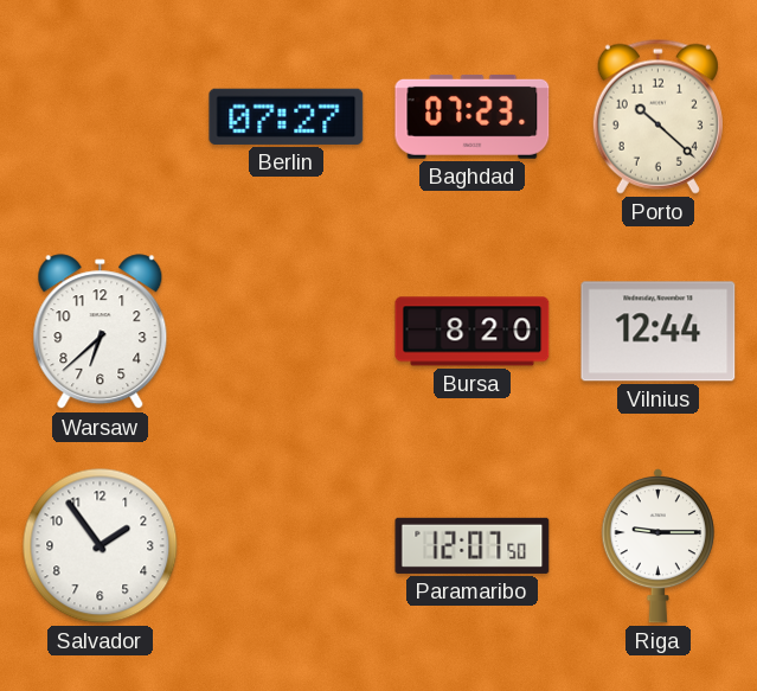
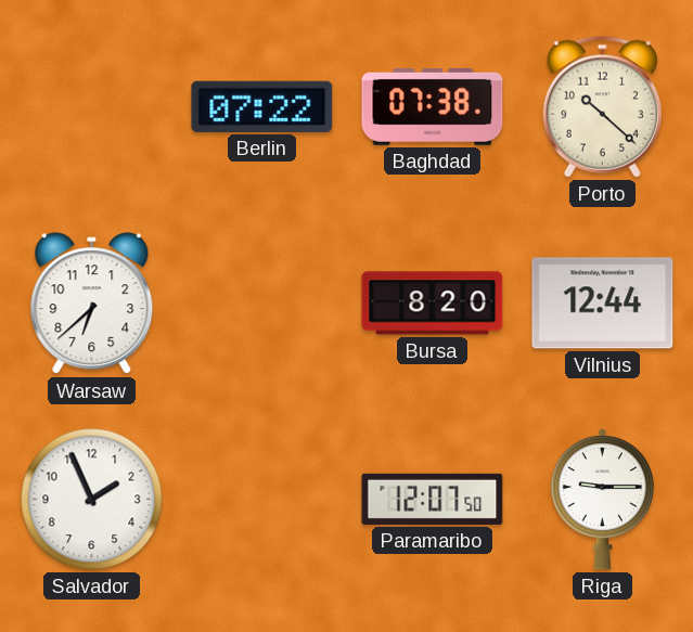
Berlin: 07:27 -> 07:22
Baghdad: 07:23 -> 07:38
Salvador: 1:54 -> 1:56
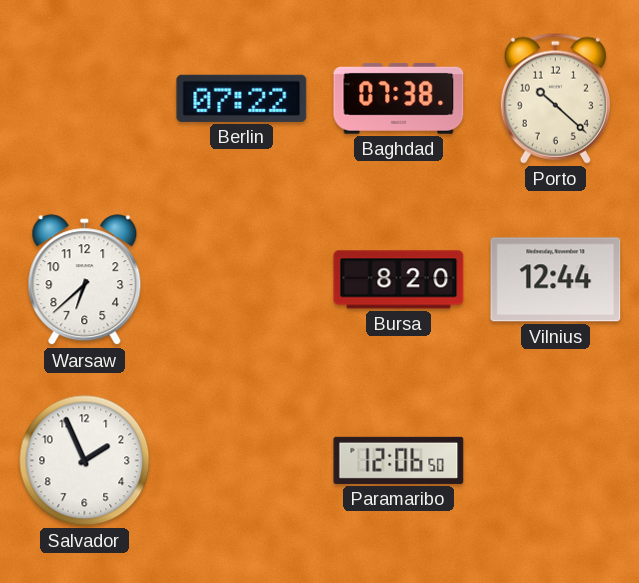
Paramaribo: 12:07 -> 12:06
Riga: 9:15 -> none
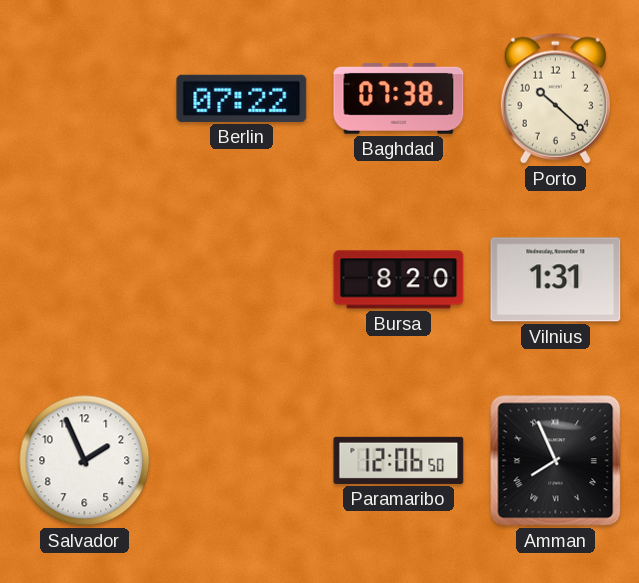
Warsaw: 6:38 -> none
Vilnius: 12:44 -> 1:31
Amman: none -> 7:56
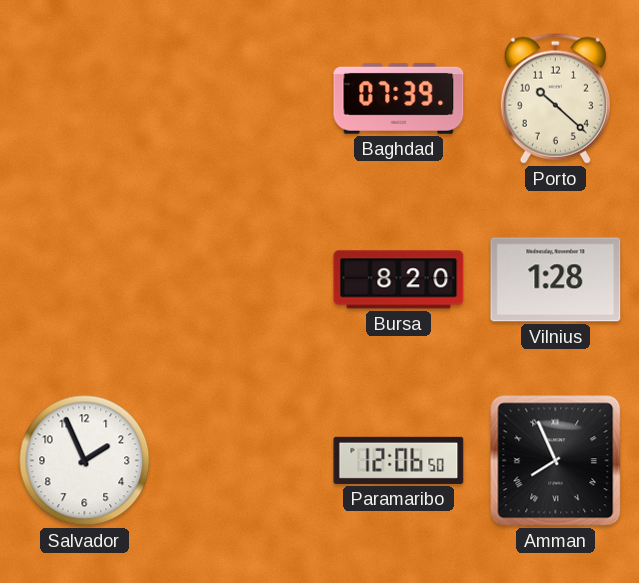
Berlin: 07:22 -> none
Baghdad: 07:38 -> 07:39
Vilnius: 1:31 -> 1:28
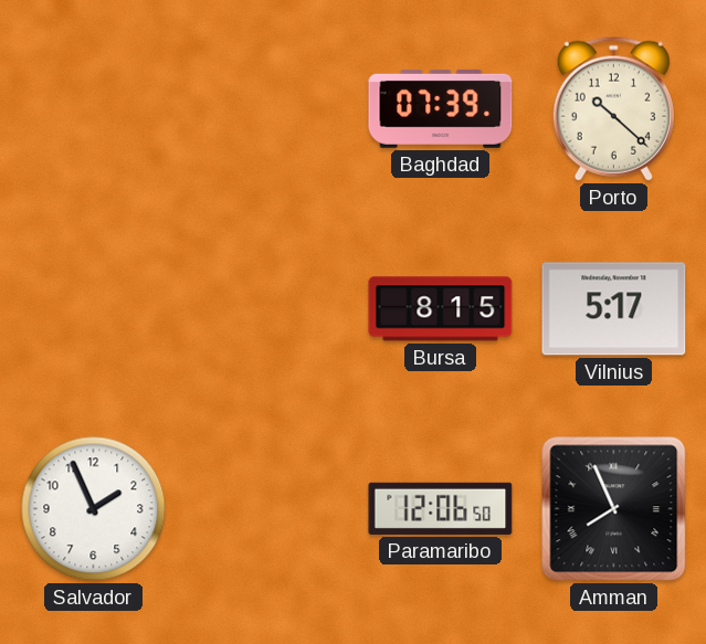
Bursa: 8:20 -> 8:15
Vilnius: 1:28 -> 5:17
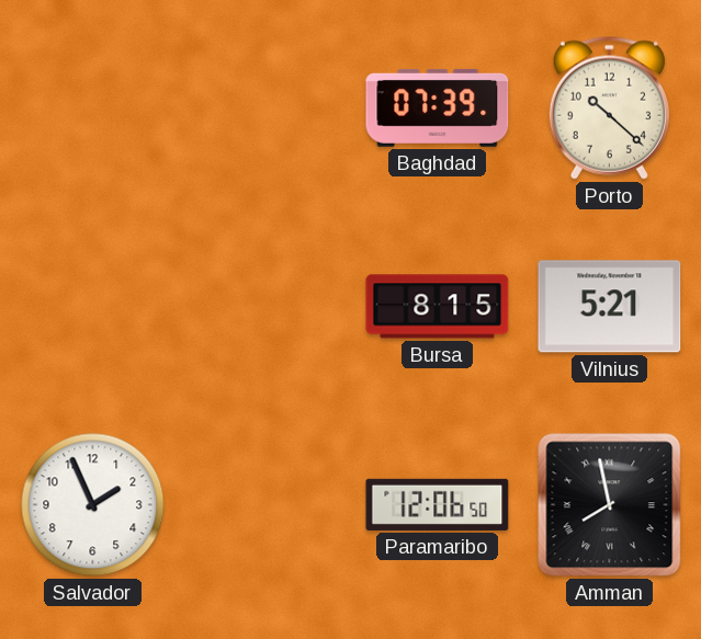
Vilnius: 5:17 -> 5:21
Amman: 7:56 -> 7:58
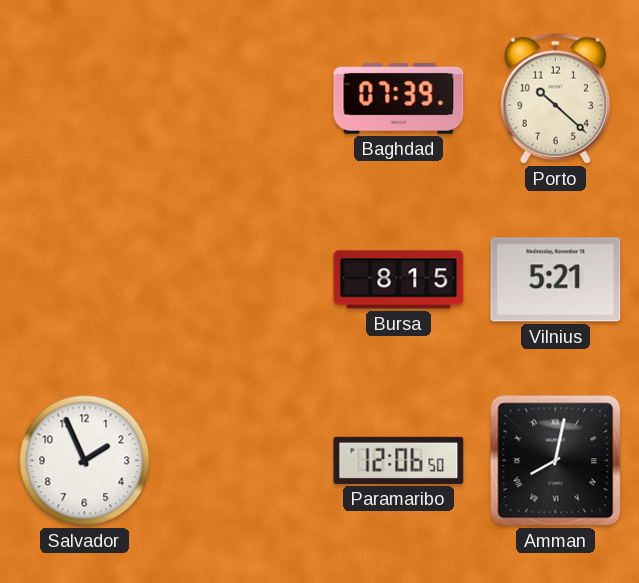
Amman: 7:58 -> 8:02
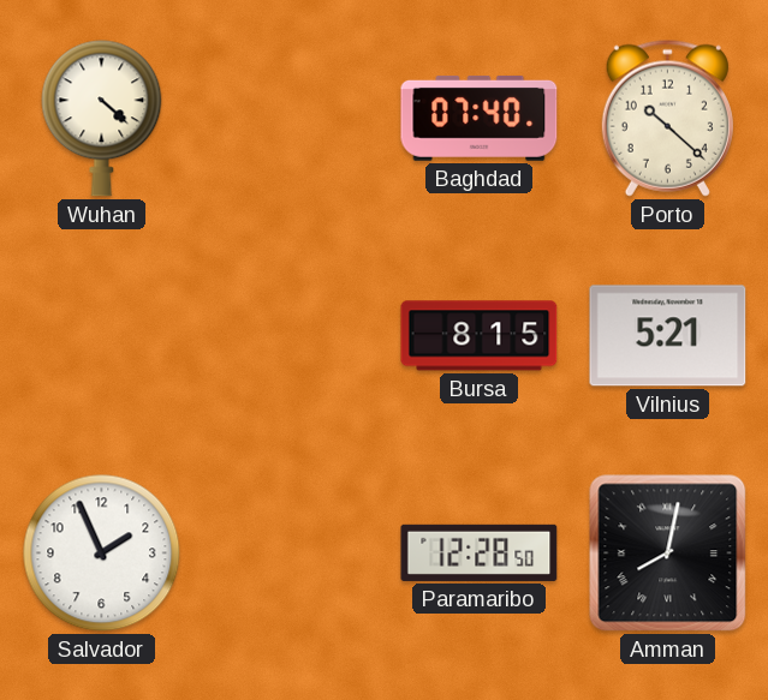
Wuhan: none -> 4:22
Baghdad: 07:39 -> 07:40
Paramaribo: 12:06 -> 12:28
